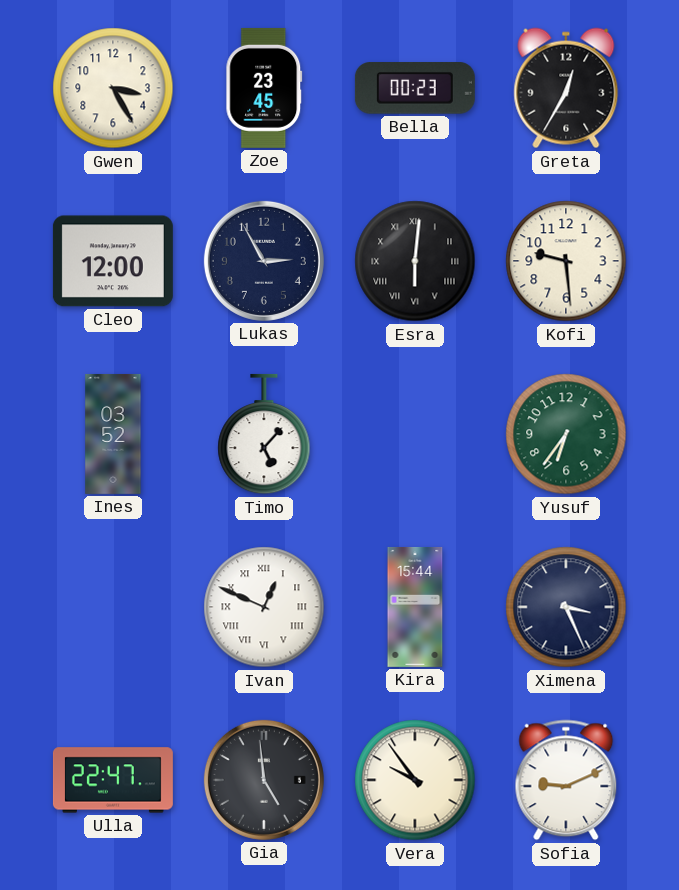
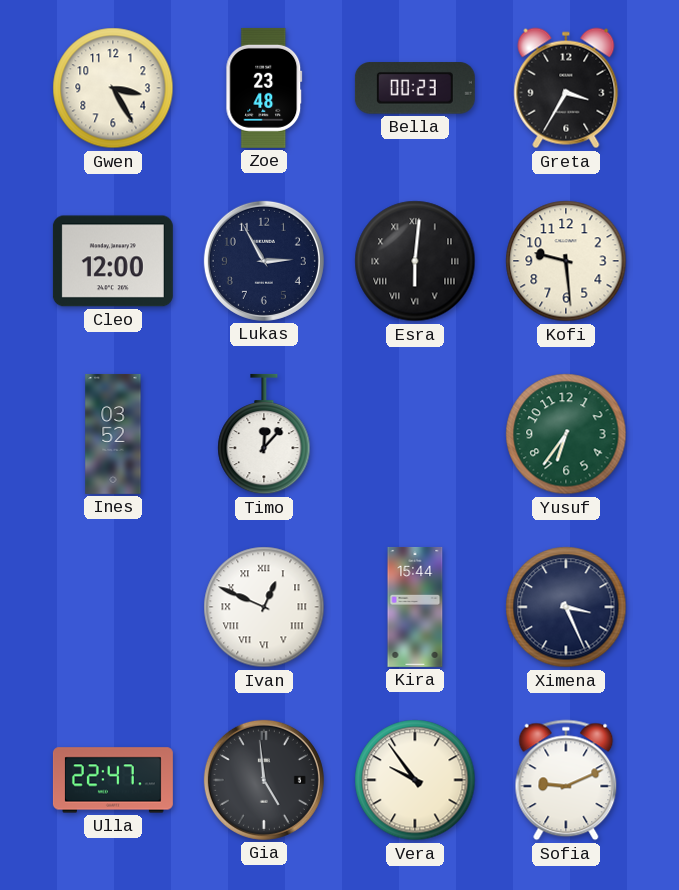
Zoe: 23:45 -> 23:48
Greta: 12:35 -> 3:35
Timo: 5:07 -> 12:07
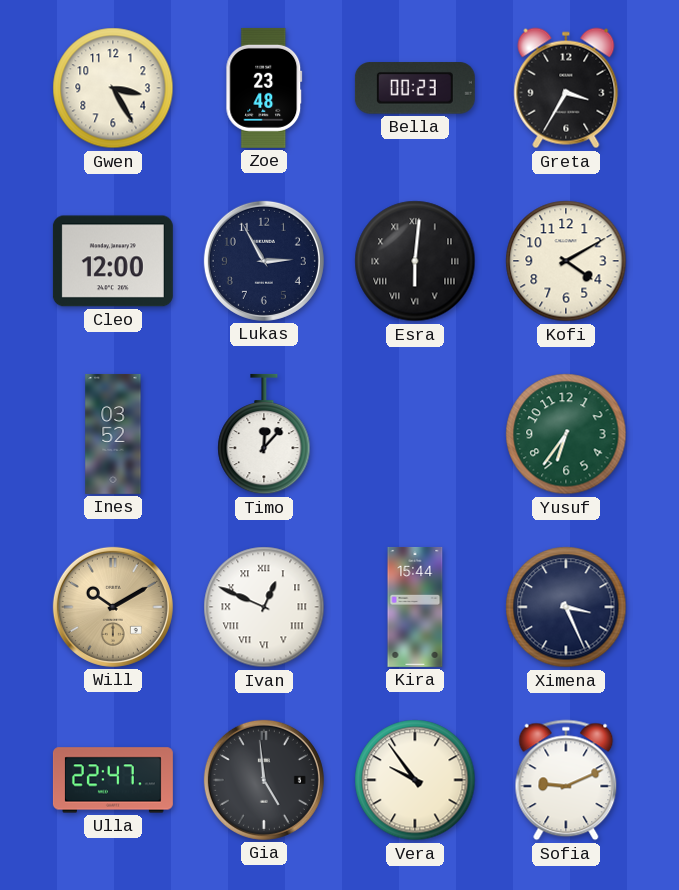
Kofi: 9:29 -> 4:10
Will: none -> 10:10
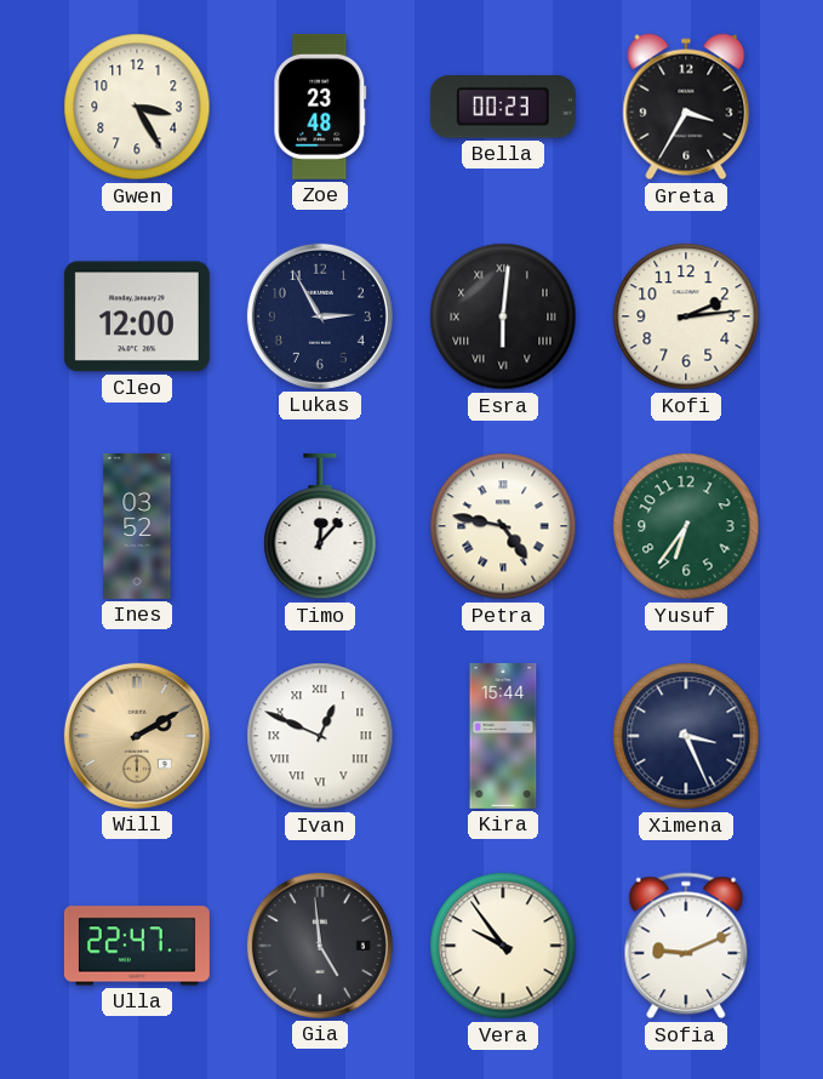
Kofi: 4:10 -> 2:14
Petra: none -> 4:47
Will: 10:10 -> 2:10
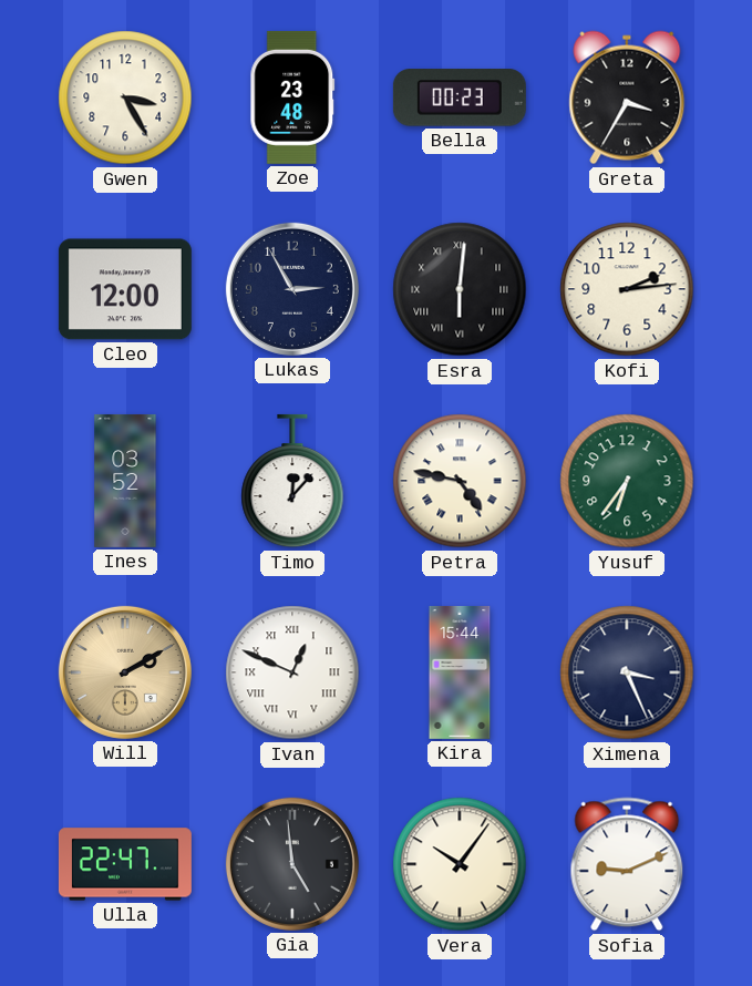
Vera: 9:54 -> 10:06
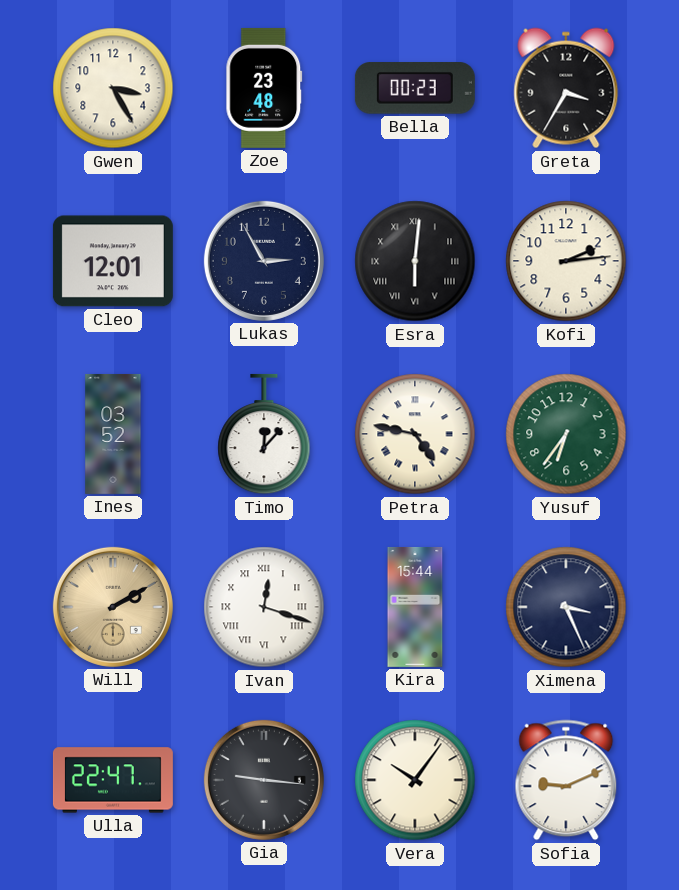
Cleo: 12:00 -> 12:01
Ivan: 12:49 -> 12:18
Gia: 4:59 -> 9:16
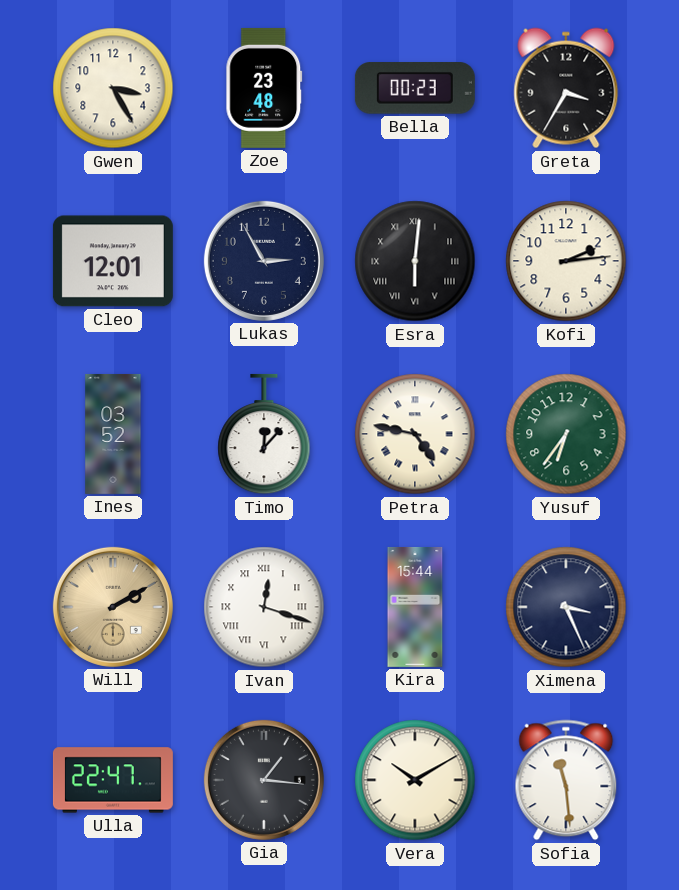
Gia: 9:16 -> 1:16
Vera: 10:06 -> 10:10
Sofia: 9:11 -> 11:29
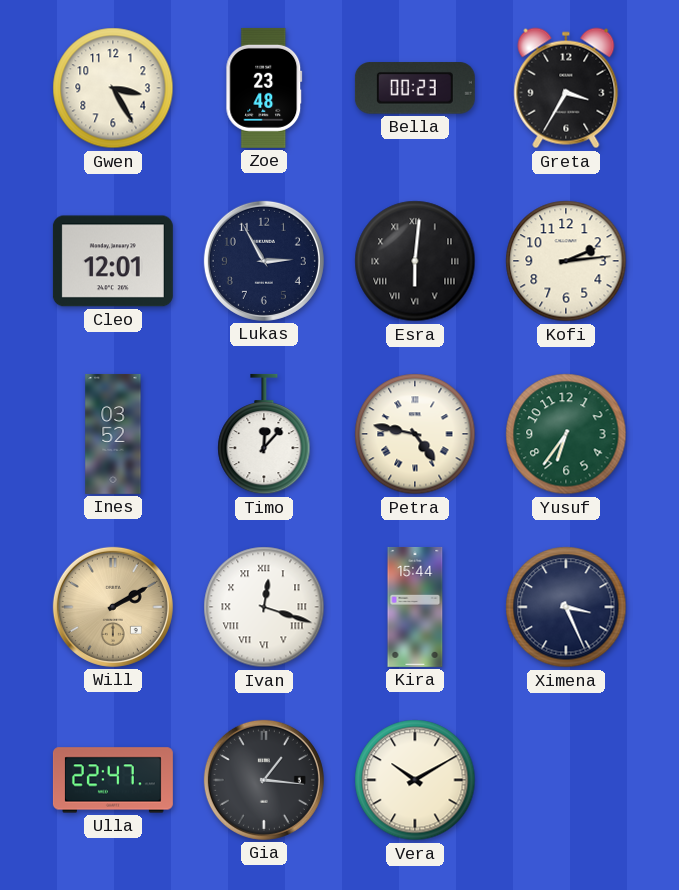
Sofia: 11:29 -> none
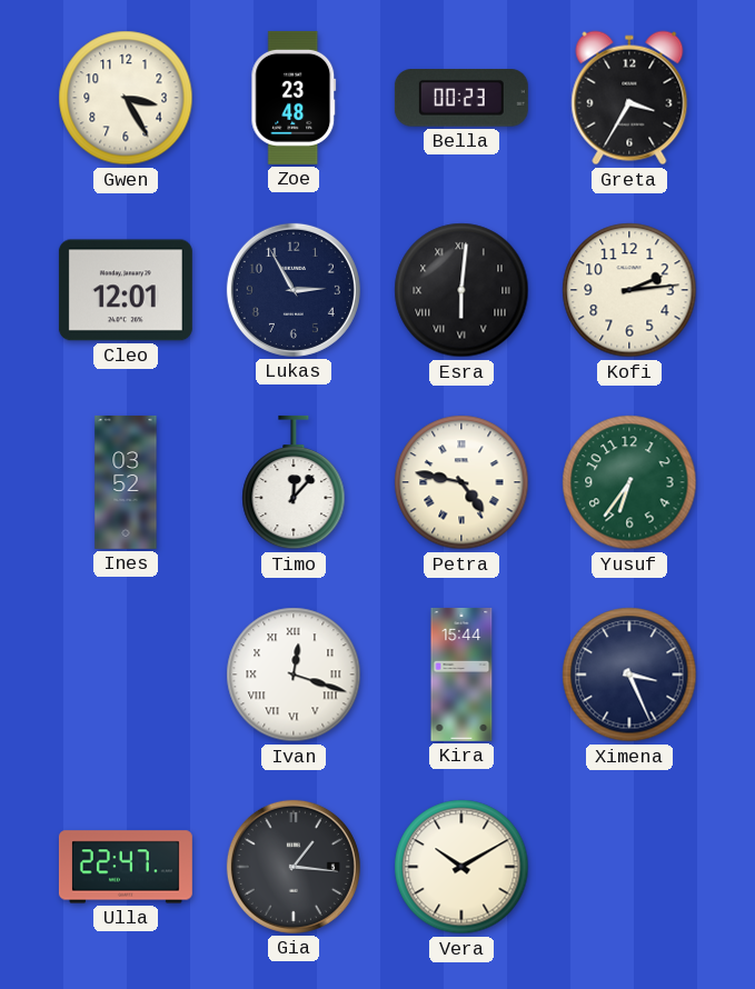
Will: 2:10 -> none
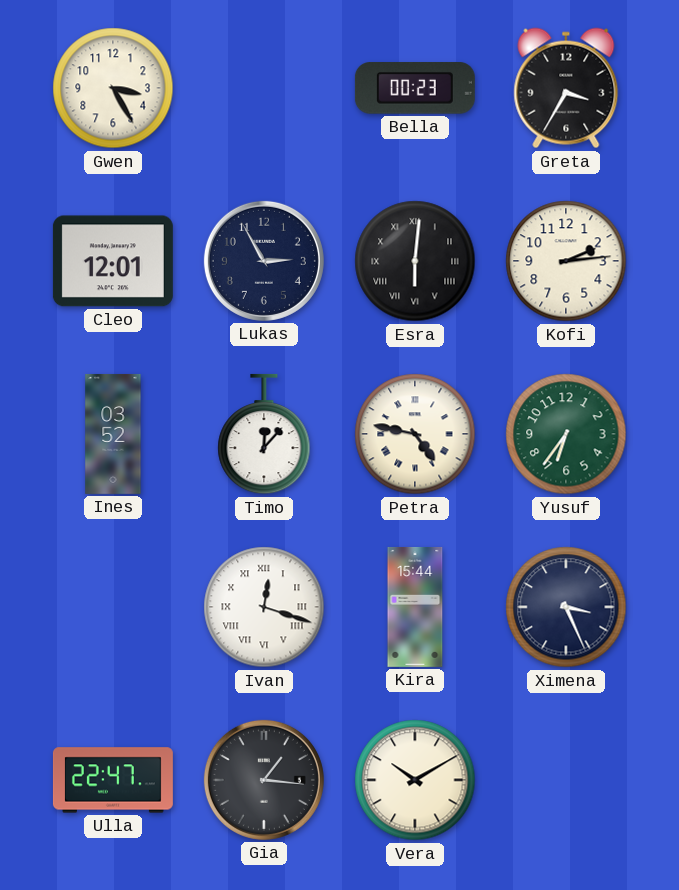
Zoe: 23:48 -> none
